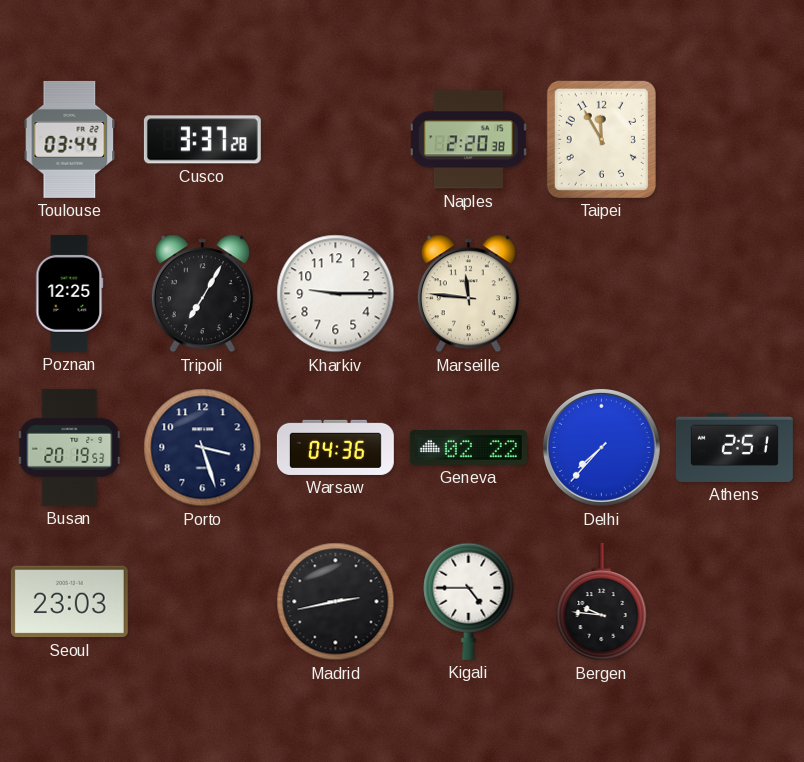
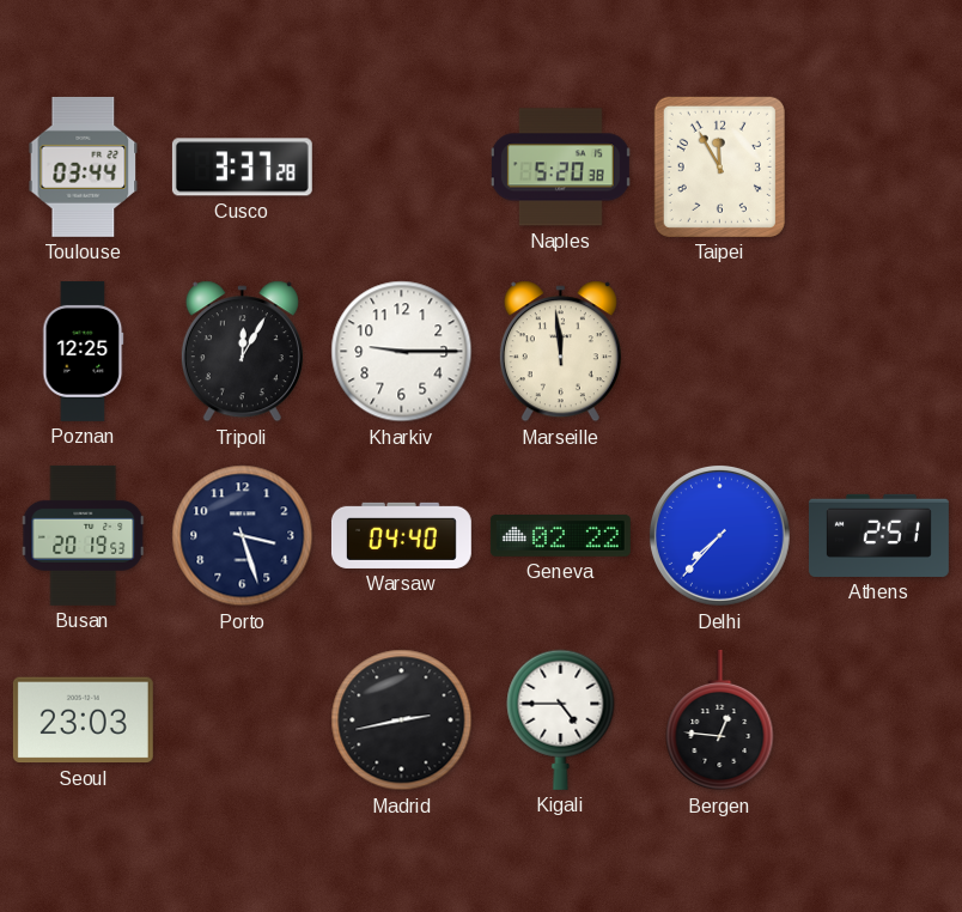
Naples: 2:20 -> 5:20
Tripoli: 7:05 -> 12:05
Marseille: 11:46 -> 11:59
Warsaw: 04:36 -> 04:40
Bergen: 9:46 -> 12:46
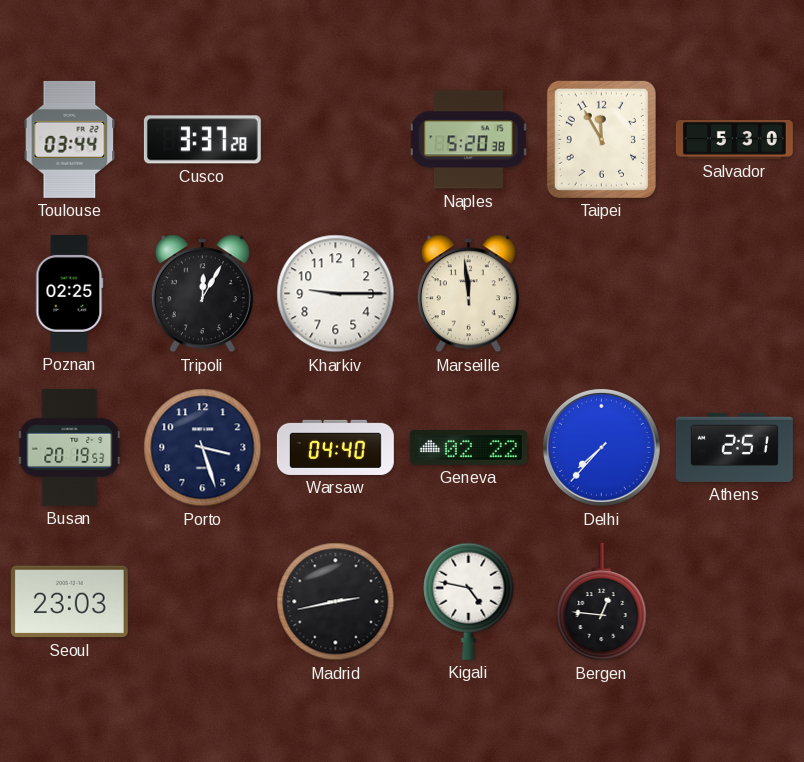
Salvador: none -> 5:30
Poznan: 12:25 -> 02:25
Kigali: 4:45 -> 4:47
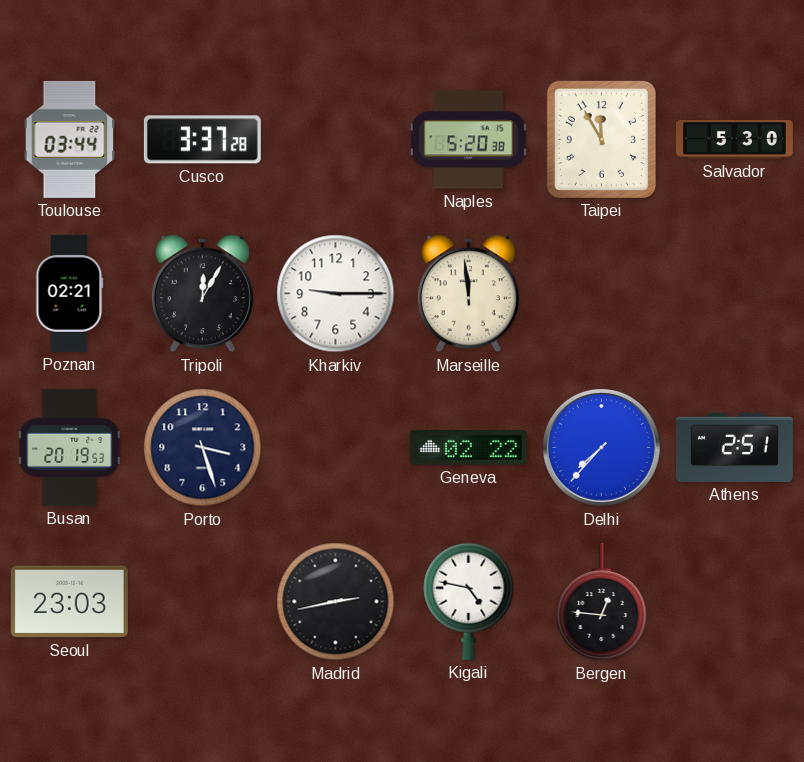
Poznan: 02:25 -> 02:21
Warsaw: 04:40 -> none
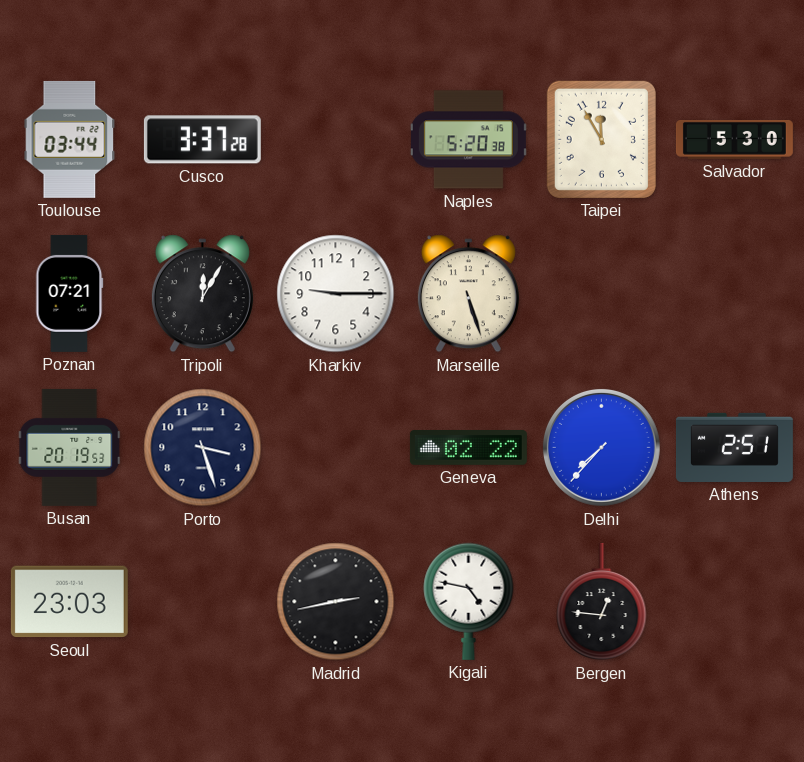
Poznan: 02:21 -> 07:21
Marseille: 11:59 -> 5:27
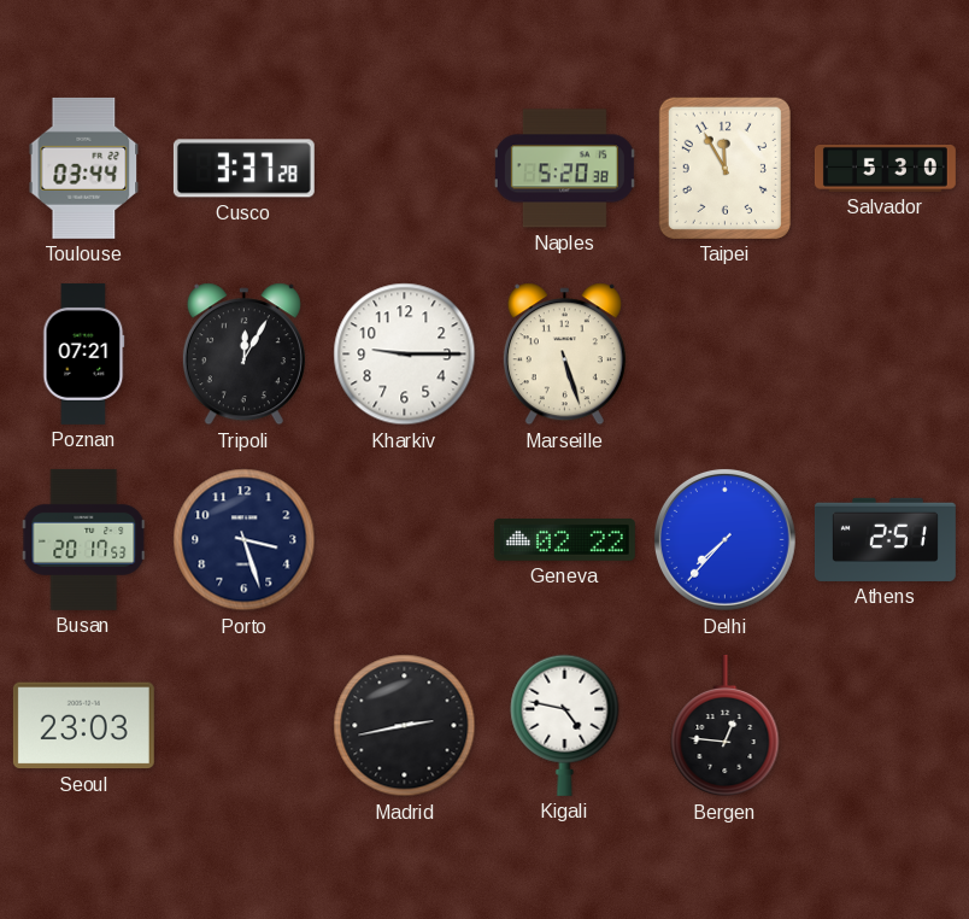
Busan: 20:19 -> 20:17
